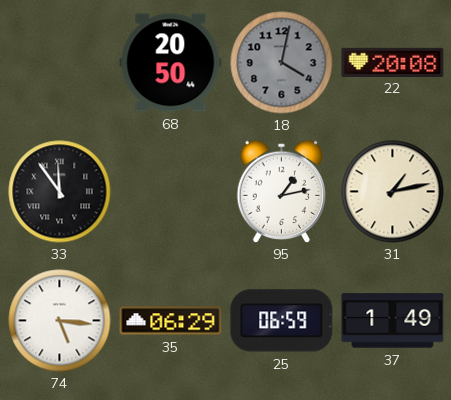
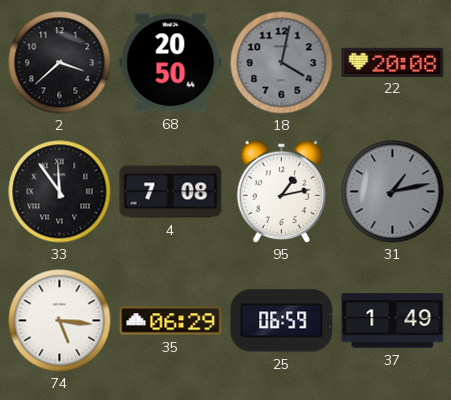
2: none -> 3:38
4: none -> 7:08
31 dial: cream -> grey
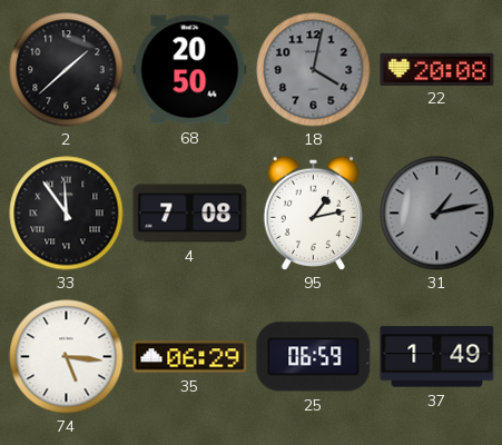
2: 3:38 -> 1:38
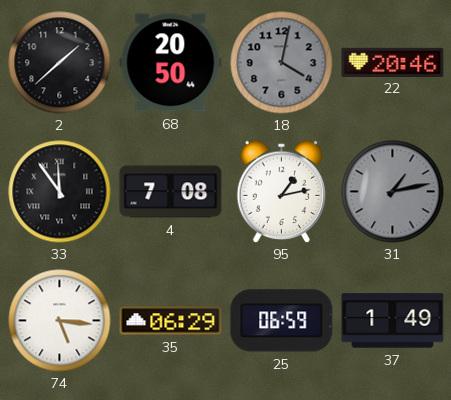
22: 20:08 -> 20:46
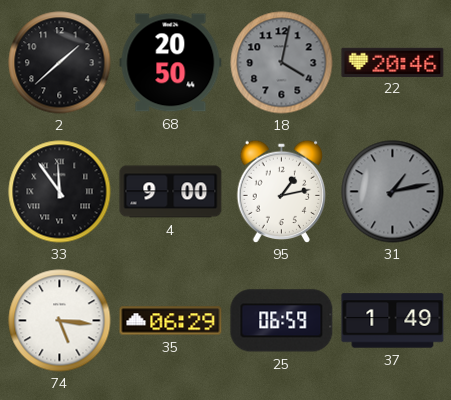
4: 7:08 -> 9:00
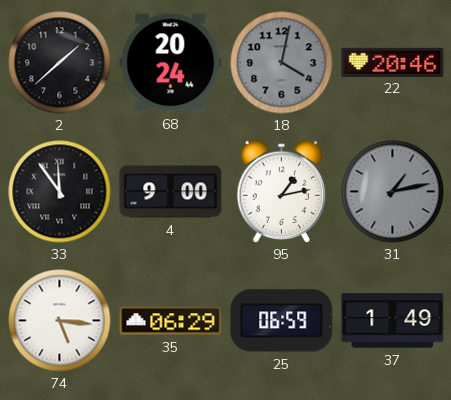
68: 20:50 -> 20:24
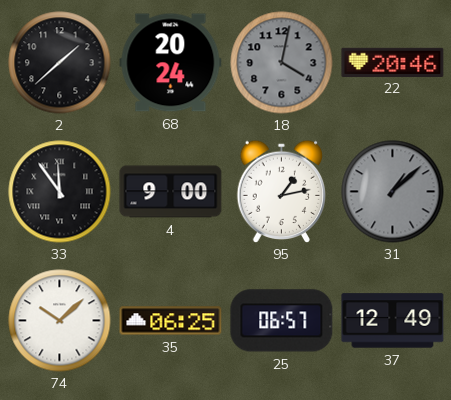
31: 1:13 -> 1:08
74: 5:16 -> 10:08
35: 06:29 -> 06:25
25: 06:59 -> 06:57
37: 1:49 -> 12:49
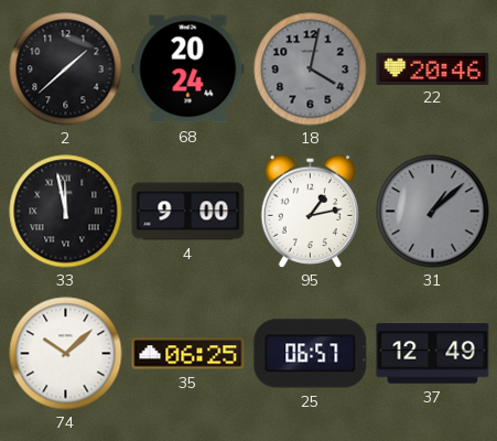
33: 11:54 -> 11:58
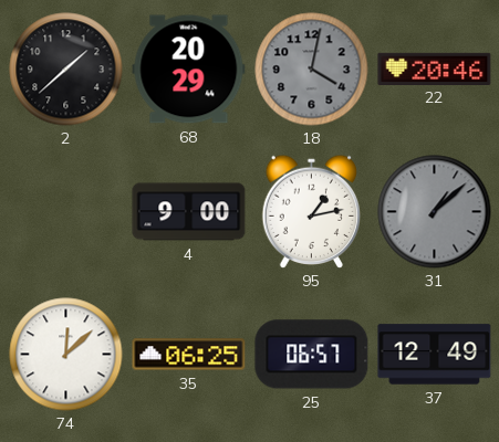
68: 20:24 -> 20:29
33: 11:58 -> none
74: 10:08 -> 12:08
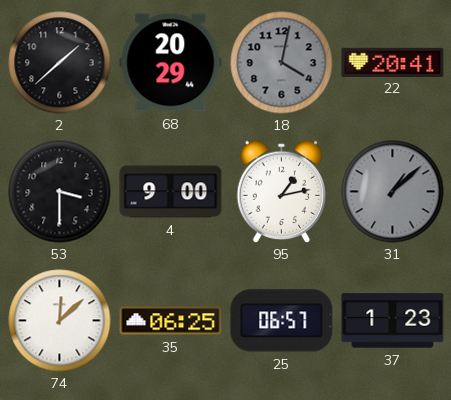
22: 20:46 -> 20:41
53: none -> 3:30
37: 12:49 -> 1:23
